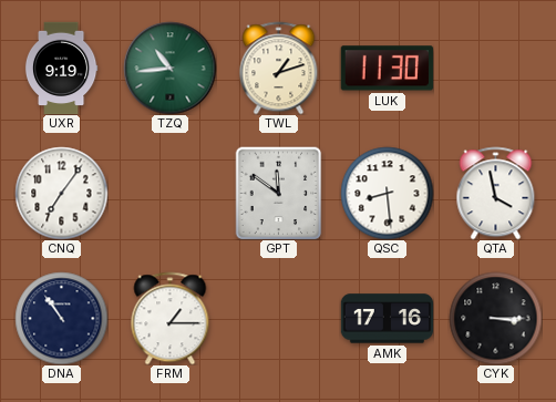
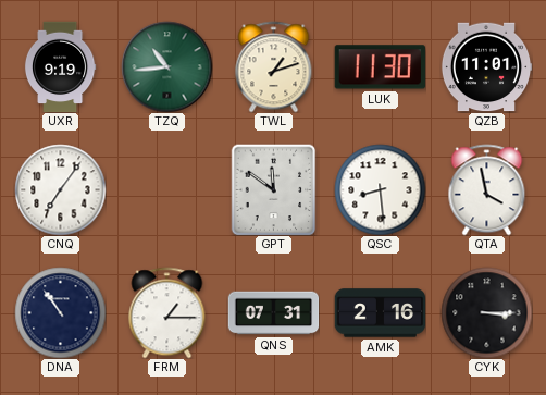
QZB: none -> 11:01
QNS: none -> 07:31
AMK: 17:16 -> 2:16
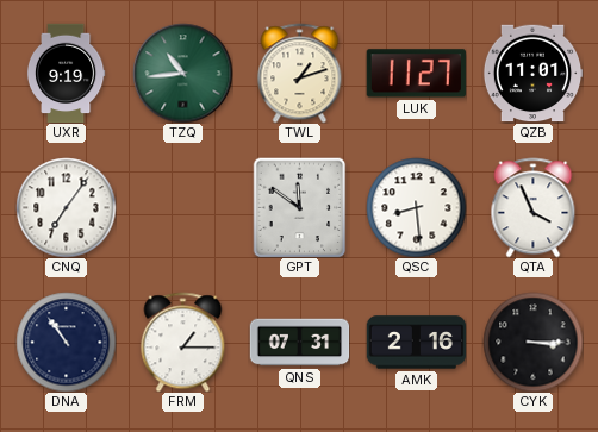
LUK: 11:30 -> 11:27
QTA: 3:58 -> 3:56
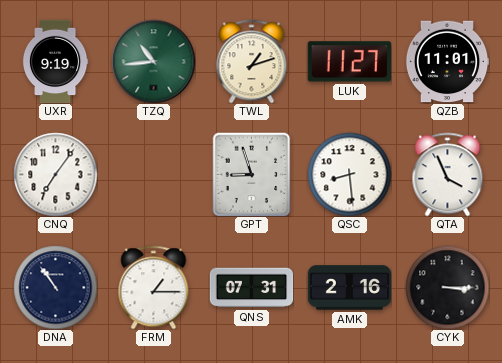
GPT: 11:51 -> 8:57
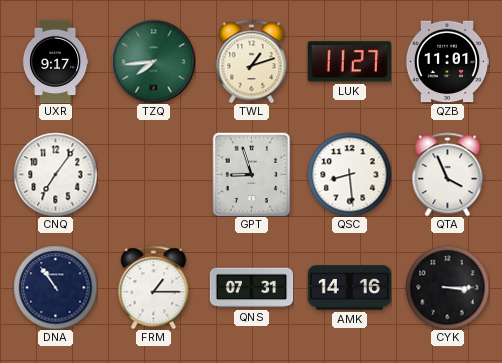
UXR: 9:19 -> 9:17
TZQ: 10:44 -> 7:44
AMK: 2:16 -> 14:16
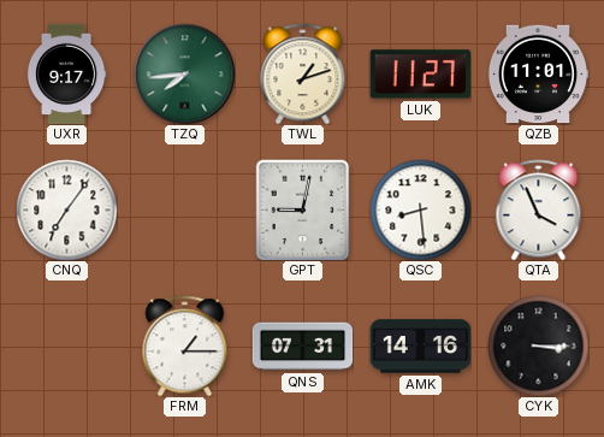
GPT: 8:57 -> 9:02
DNA: 10:54 -> none
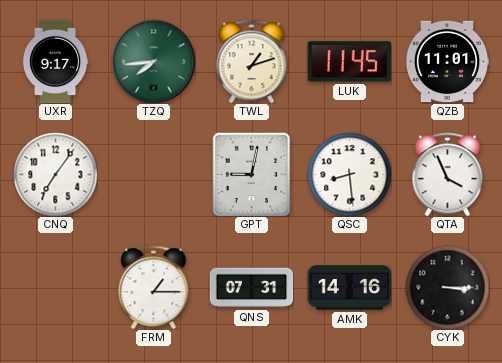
LUK: 11:27 -> 11:45
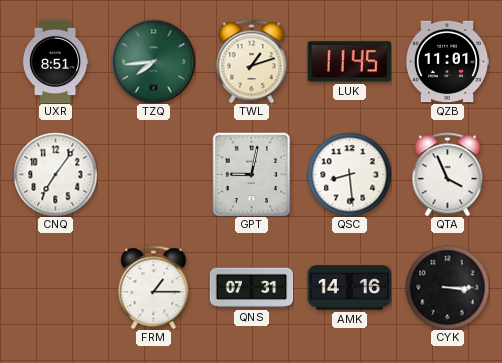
UXR: 9:17 -> 8:51
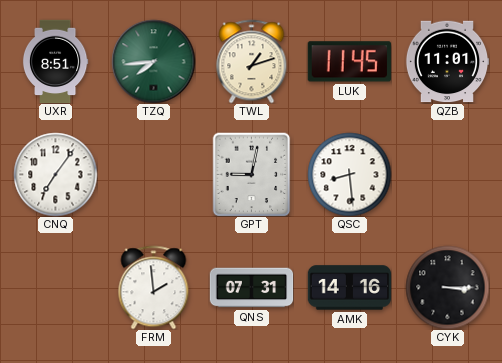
QTA: 3:56 -> none
FRM: 1:15 -> 1:59
